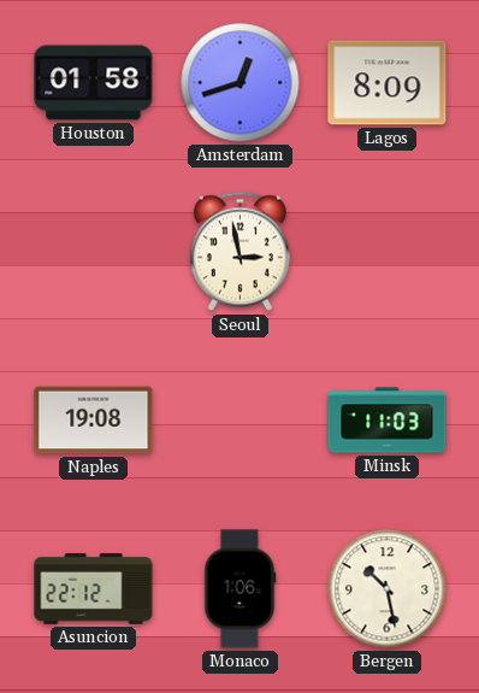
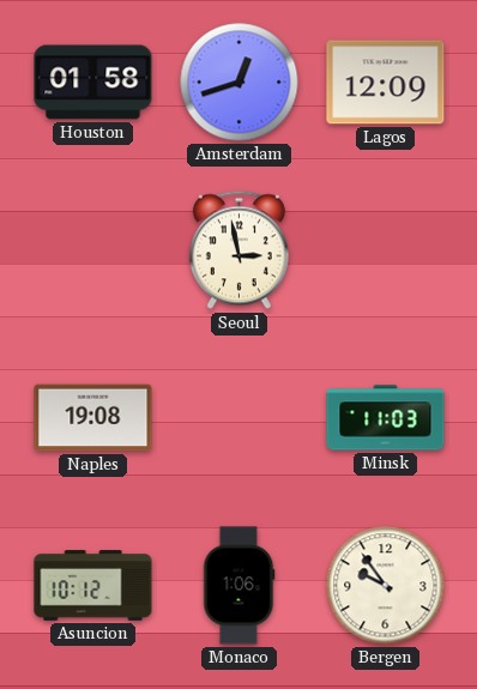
Lagos: 8:09 -> 12:09
Asuncion: 22:12 -> 10:12
Bergen: 10:28 -> 9:54
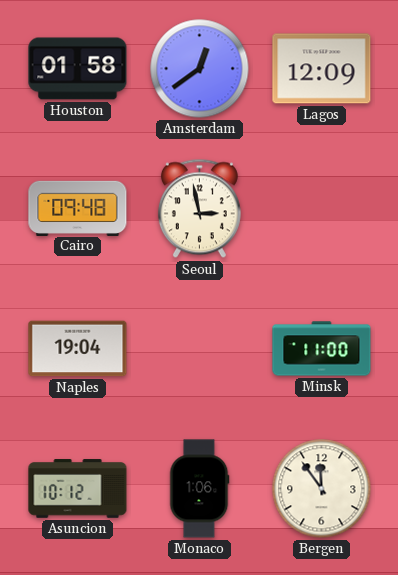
Amsterdam: 12:42 -> 12:39
Cairo: none -> 09:48
Naples: 19:08 -> 19:04
Minsk: 11:03 -> 11:00
Bergen: 9:54 -> 11:54
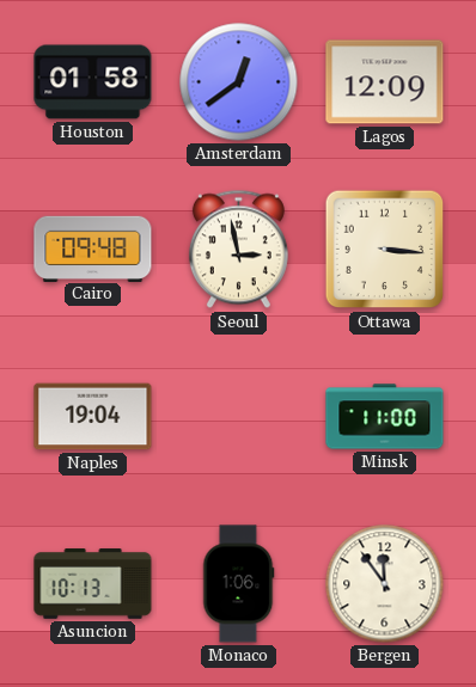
Ottawa: none -> 3:16
Asuncion: 10:12 -> 10:13
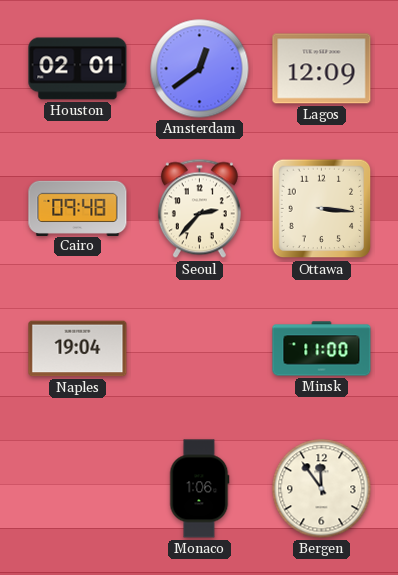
Houston: 01:58 -> 02:01
Seoul: 2:58 -> 2:37
Asuncion: 10:13 -> none
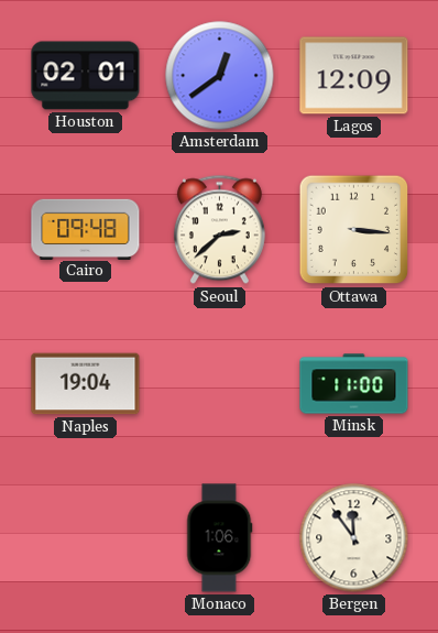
Seoul: 2:37 -> 2:38
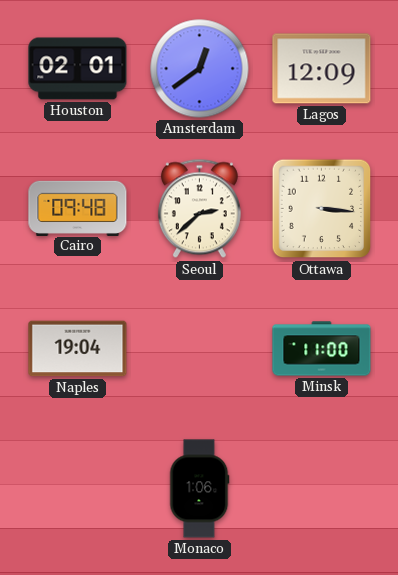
Bergen: 11:54 -> none
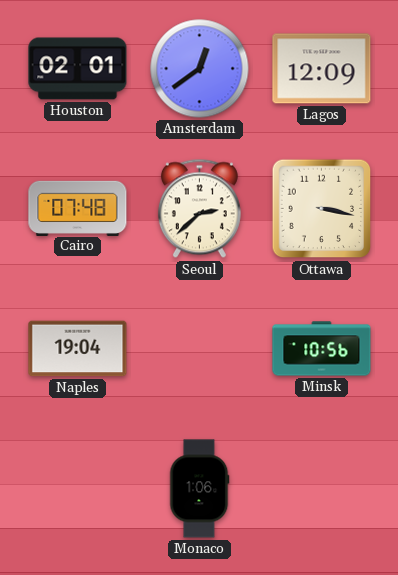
Cairo: 09:48 -> 07:48
Ottawa: 3:16 -> 3:17
Minsk: 11:00 -> 10:56
